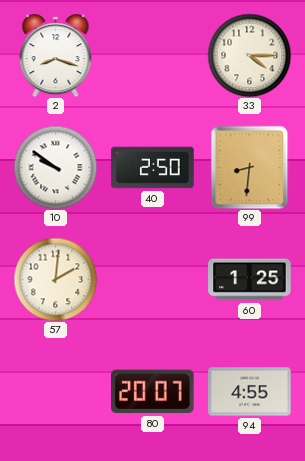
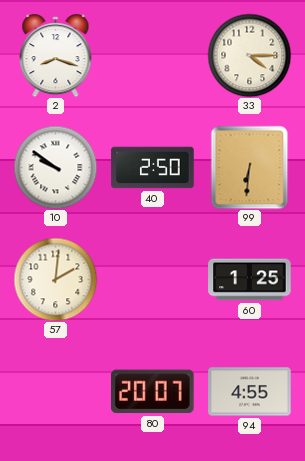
99: 8:31 -> 6:31
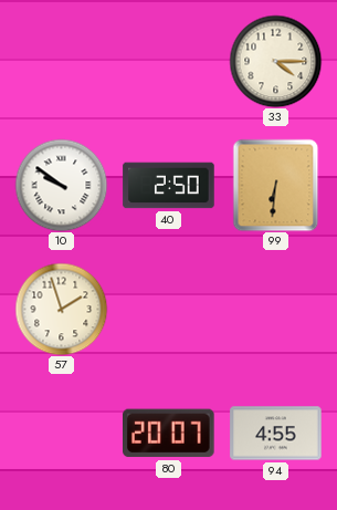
2: 8:18 -> none
57: 2:01 -> 1:57
60: 1:25 -> none
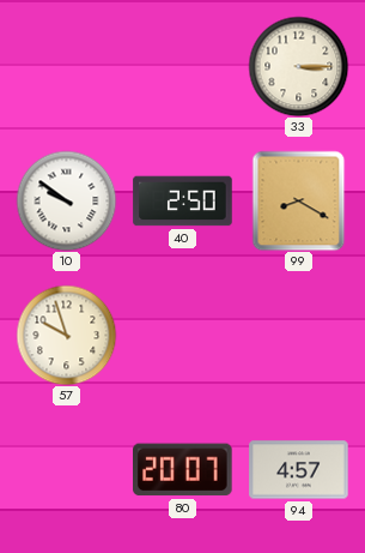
33: 4:15 -> 3:15
99: 6:31 -> 8:20
57: 1:57 -> 9:57
94: 4:55 -> 4:57
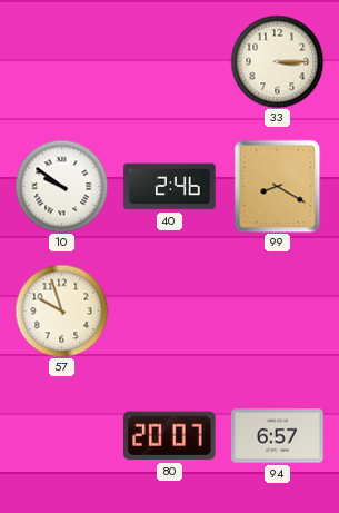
40: 2:50 -> 2:46
94: 4:57 -> 6:57
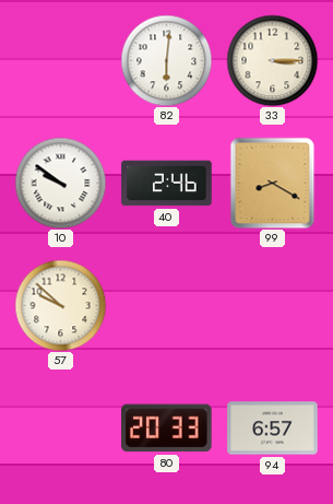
82: none -> 6:01
57: 9:57 -> 9:52
80: 20:07 -> 20:33
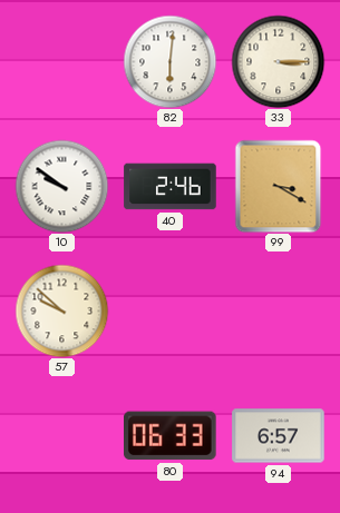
99: 8:20 -> 3:20
80: 20:33 -> 06:33
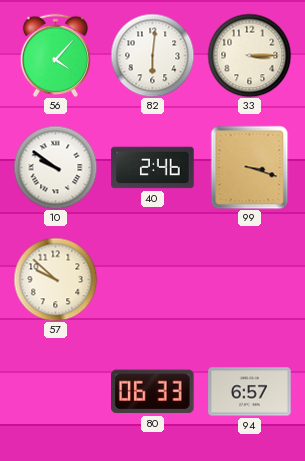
56: none -> 4:07
99: 3:20 -> 3:18
